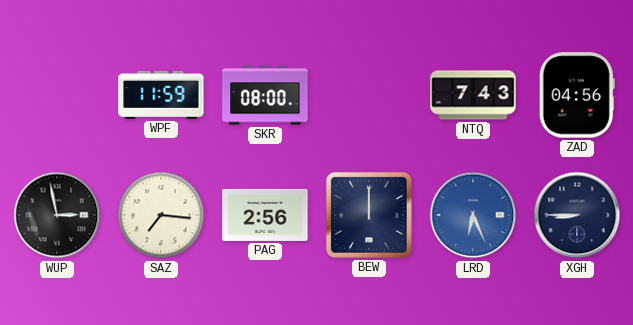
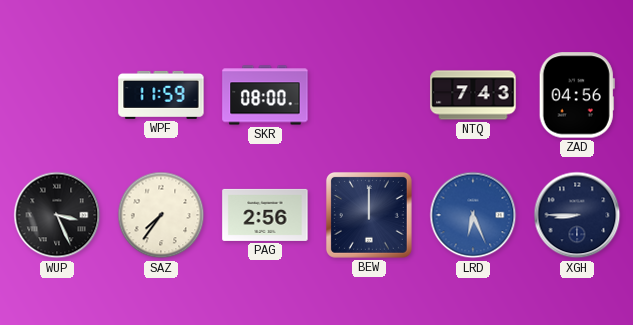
WUP: 2:58 -> 3:26
SAZ: 7:16 -> 7:36
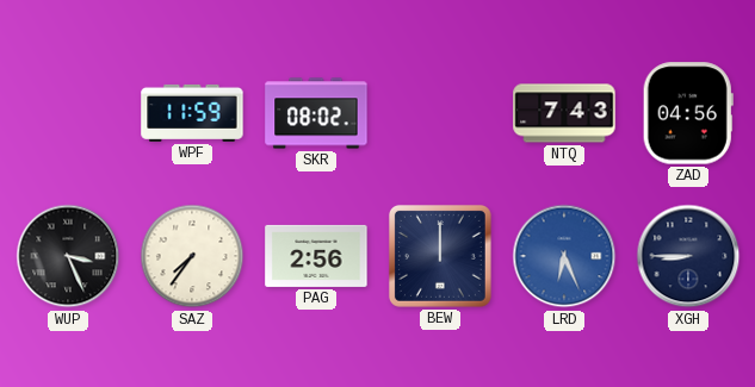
SKR: 08:00 -> 08:02
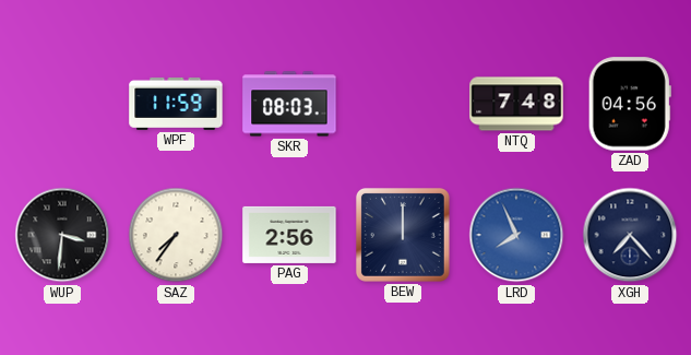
SKR: 08:02 -> 08:03
NTQ: 7:43 -> 7:48
WUP: 3:26 -> 3:31
LRD: 6:26 -> 7:56
XGH: 8:45 -> 7:23
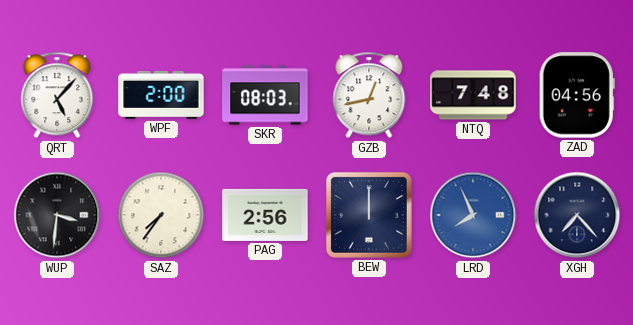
QRT: none -> 5:07
WPF: 11:59 -> 2:00
GZB: none -> 12:43
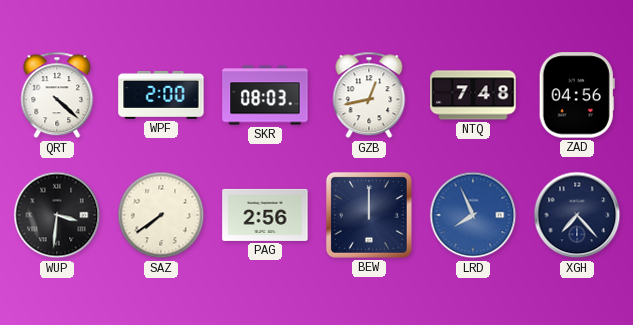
QRT: 5:07 -> 4:22
SAZ: 7:36 -> 7:39
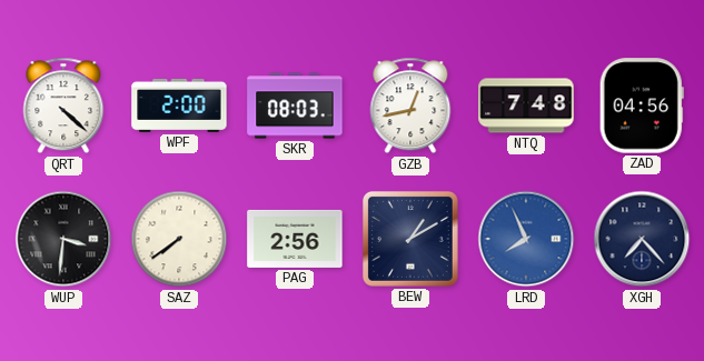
BEW: 12:00 -> 1:10
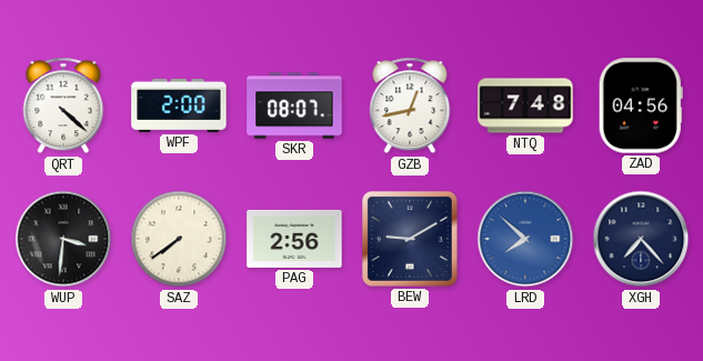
SKR: 08:03 -> 08:07
BEW: 1:10 -> 9:10
LRD: 7:56 -> 7:52
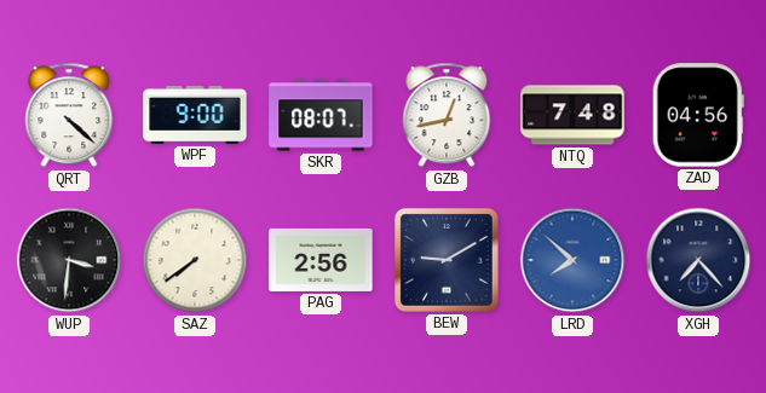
WPF: 2:00 -> 9:00
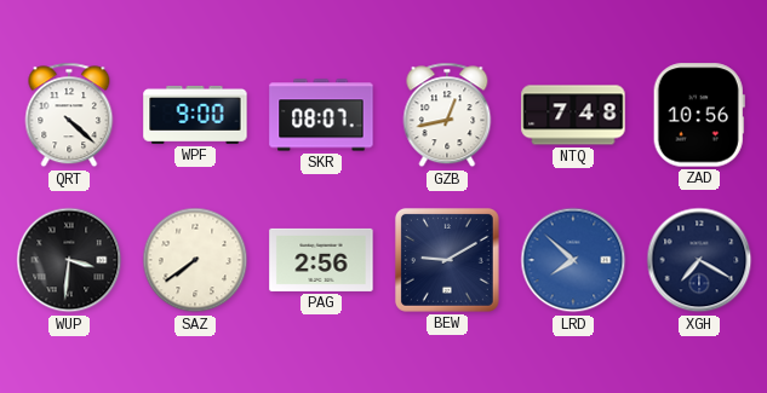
ZAD: 04:56 -> 10:56
XGH: 7:23 -> 7:20
